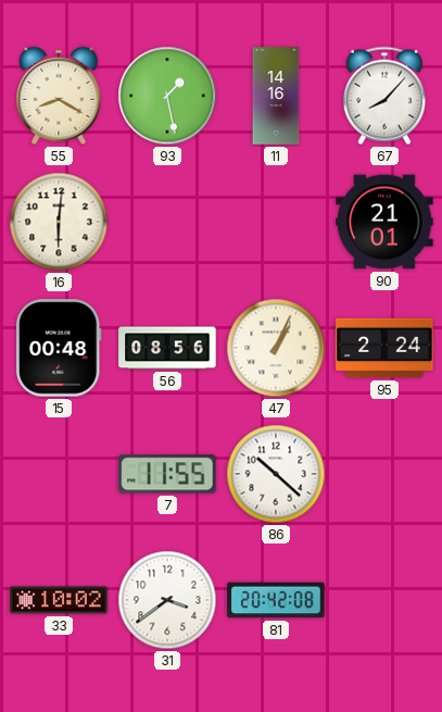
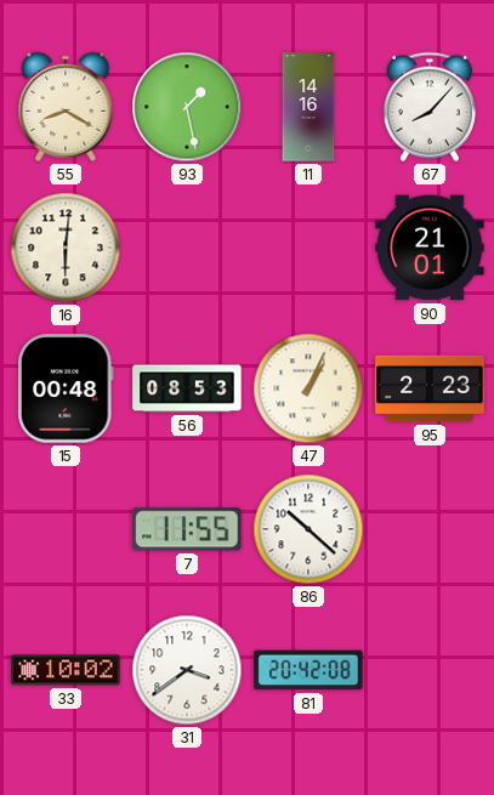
56: 08:56 -> 08:53
95: 2:24 -> 2:23
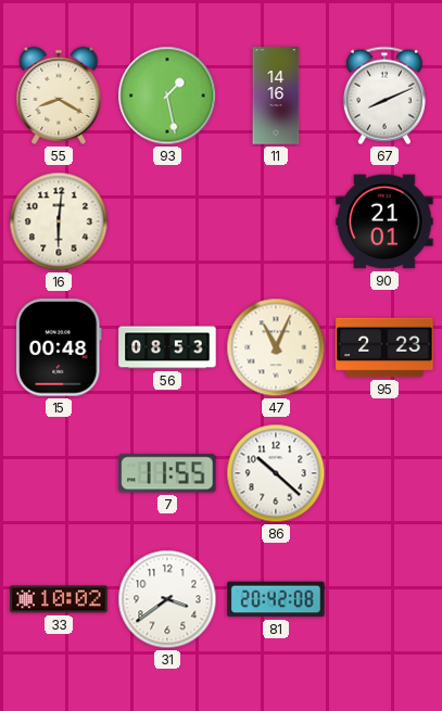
67: 8:07 -> 8:11
47: 1:04 -> 11:04
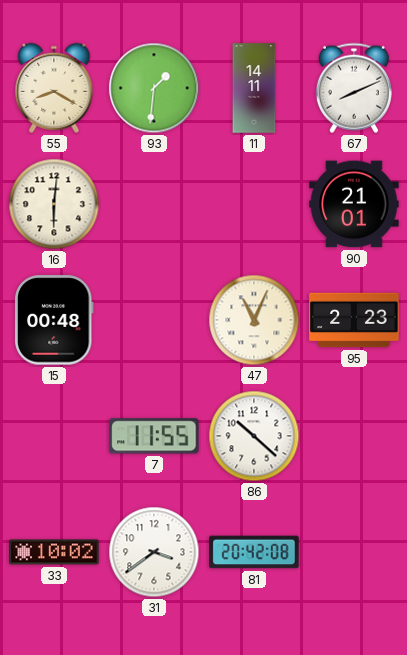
93: 1:28 -> 1:31
11: 14:16 -> 14:11
56: 08:53 -> none
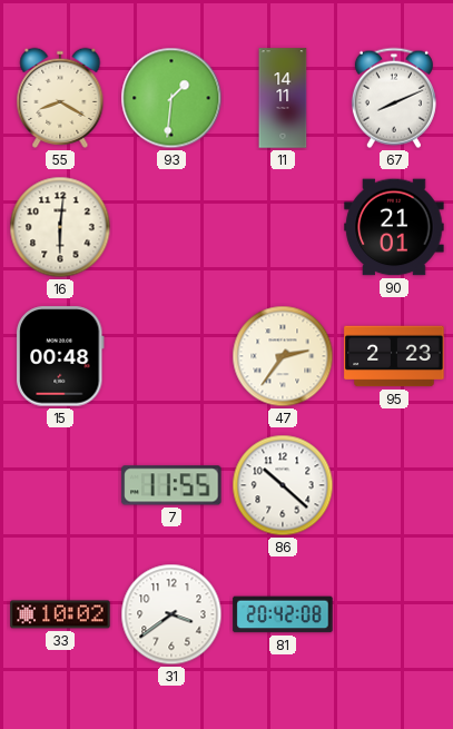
47: 11:04 -> 2:36
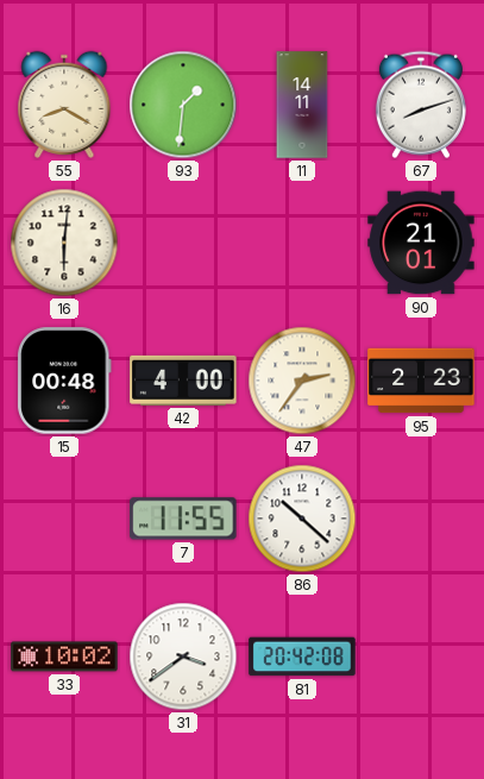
67: 8:11 -> 8:12
42: none -> 4:00
